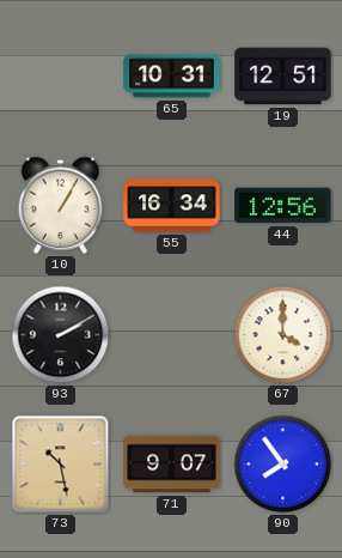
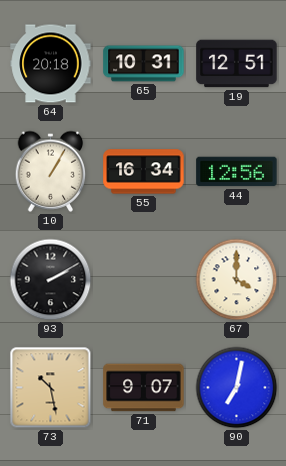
64: none -> 20:18
90: 7:54 -> 7:02
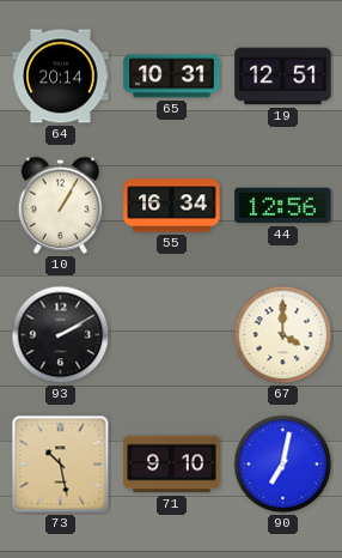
64: 20:18 -> 20:14
71: 9:07 -> 9:10
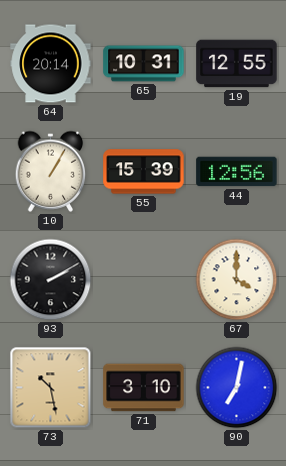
19: 12:51 -> 12:55
55: 16:34 -> 15:39
71: 9:10 -> 3:10
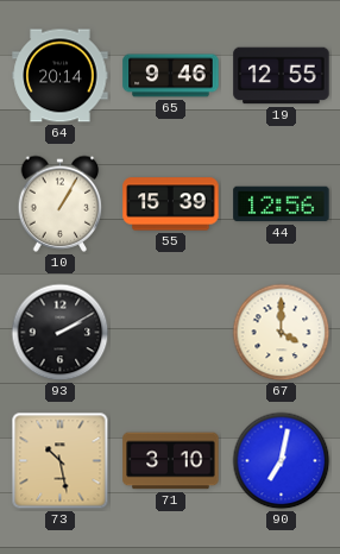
65: 10:31 -> 9:46
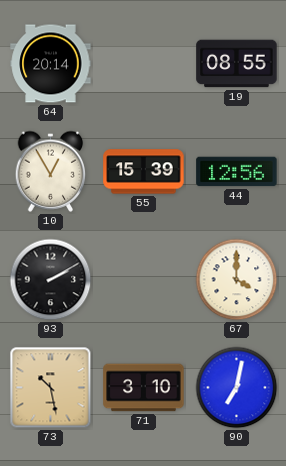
65: 9:46 -> none
19: 12:55 -> 08:55
10: 1:05 -> 12:55
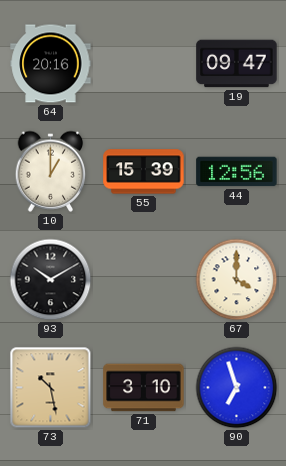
64: 20:14 -> 20:16
19: 08:55 -> 09:47
10: 12:55 -> 1:00
93: 2:10 -> 10:10
90: 7:02 -> 6:57
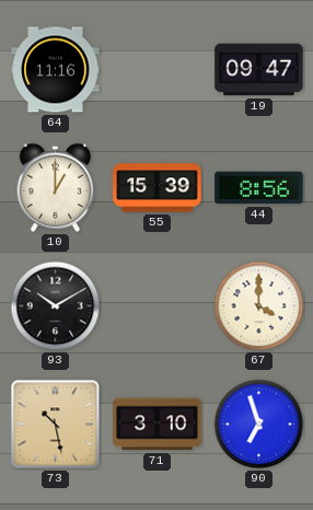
64: 20:16 -> 11:16
44: 12:56 -> 8:56
